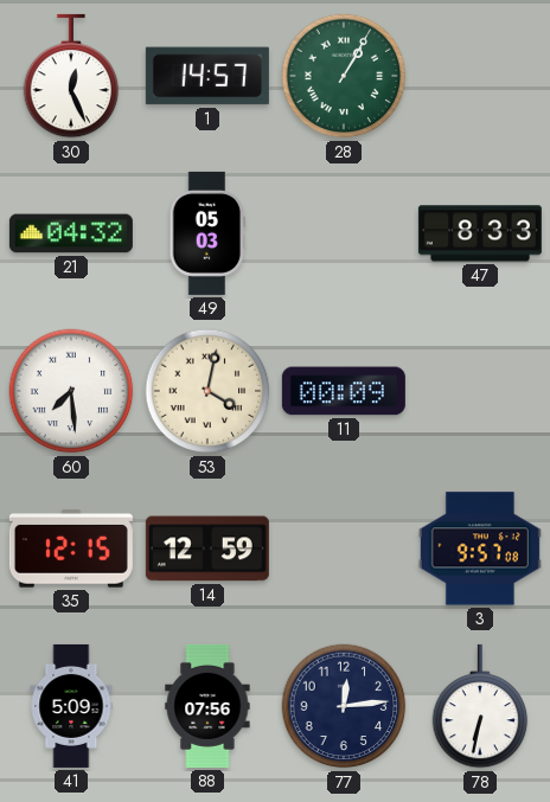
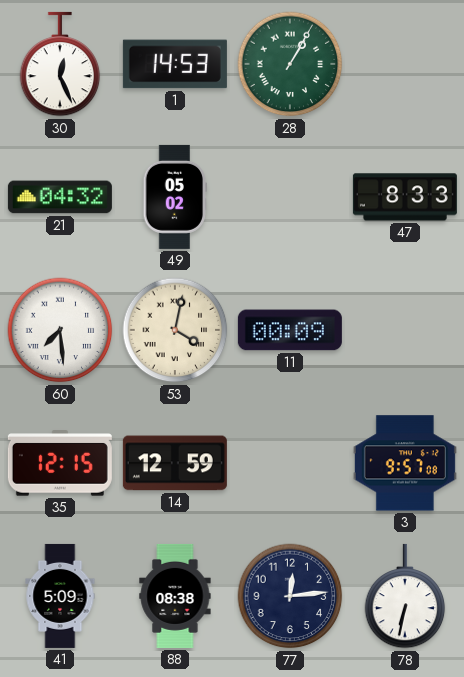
1: 14:57 -> 14:53
49: 05:03 -> 05:02
88: 07:56 -> 08:38
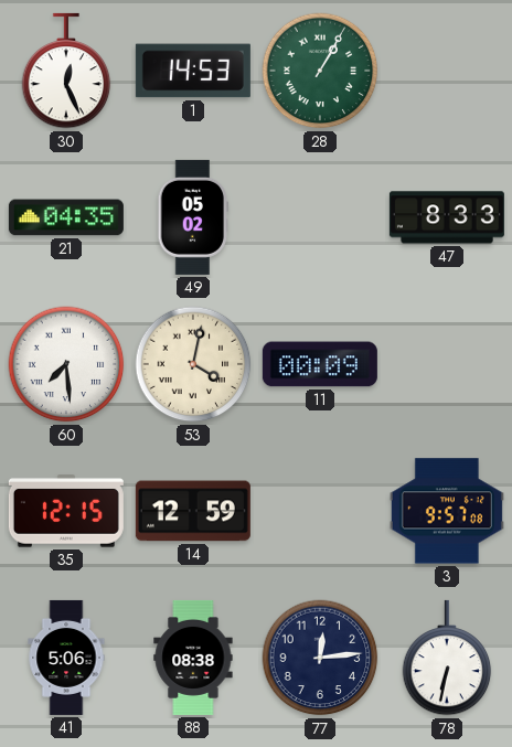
21: 04:32 -> 04:35
41: 5:09 -> 5:06
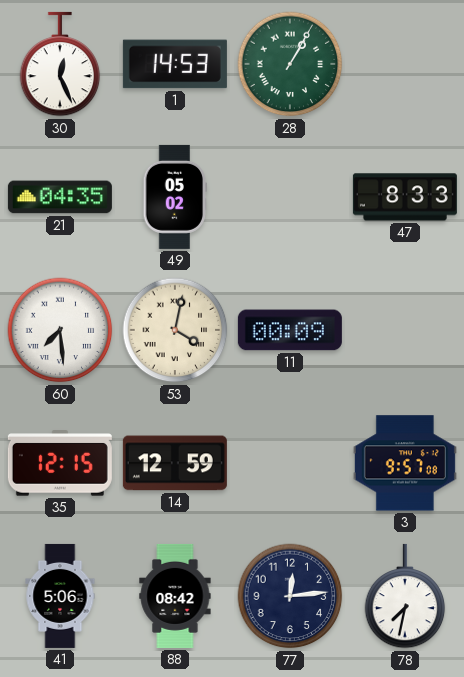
88: 08:38 -> 08:42
78: 6:32 -> 7:32
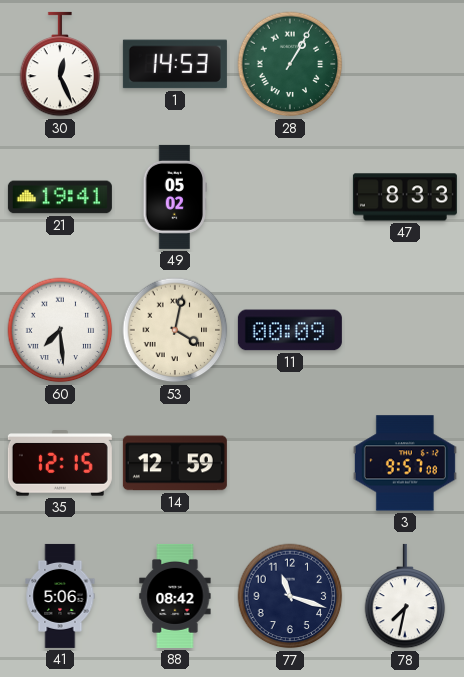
21: 04:35 -> 19:41
77: 12:14 -> 11:18
